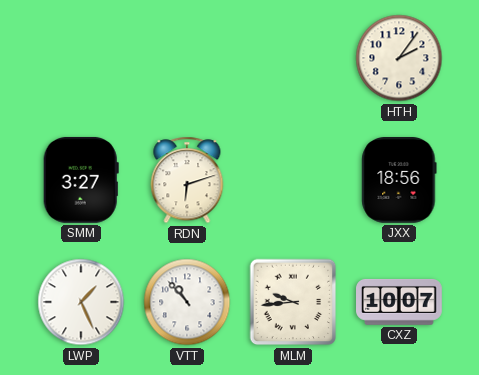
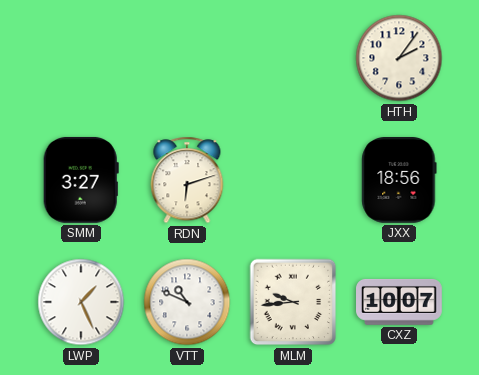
VTT: 10:53 -> 10:49
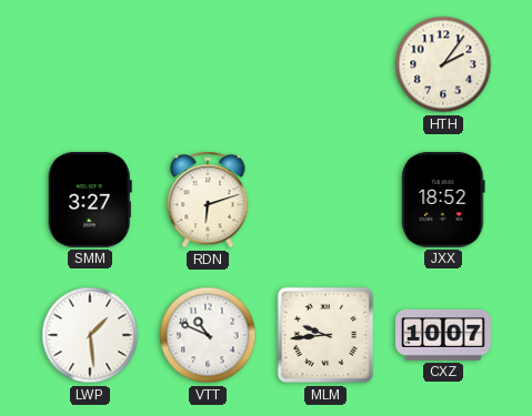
JXX: 18:56 -> 18:52
LWP: 1:26 -> 1:29
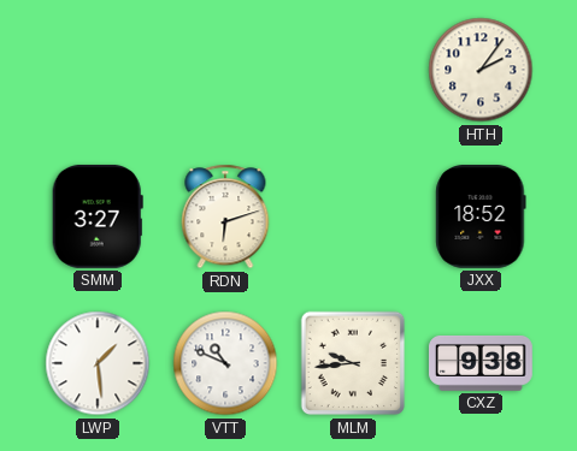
CXZ: 10:07 -> 9:38
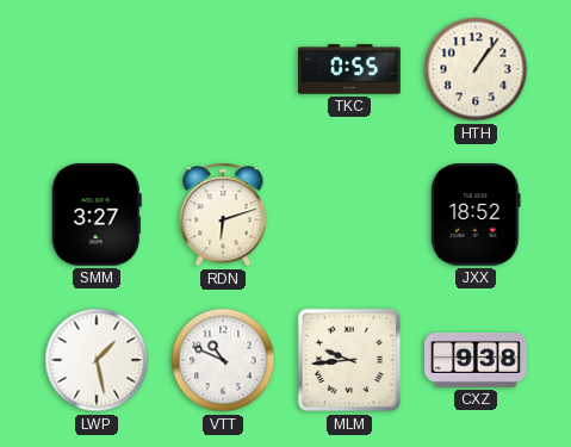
TKC: none -> 0:55
HTH: 2:06 -> 1:06
LWP: 1:29 -> 1:28
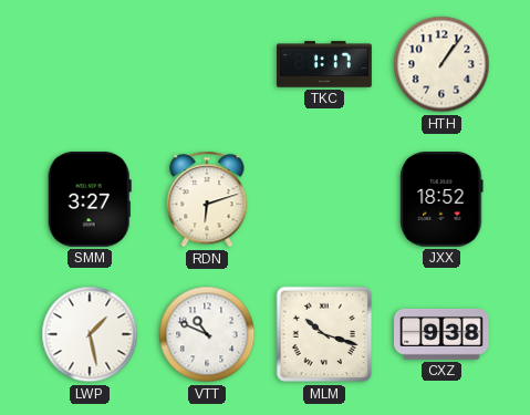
TKC: 0:55 -> 1:17
MLM: 9:44 -> 10:18
